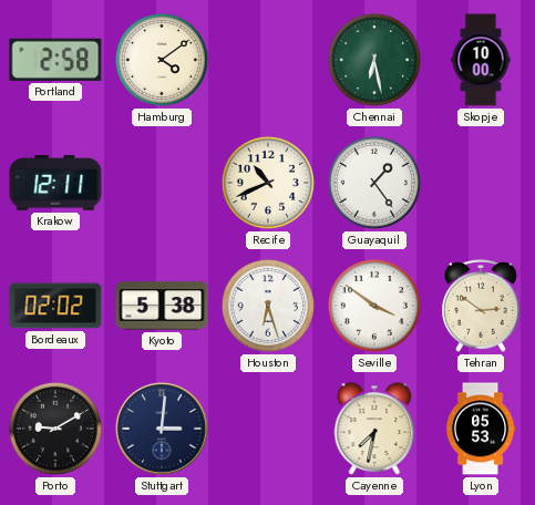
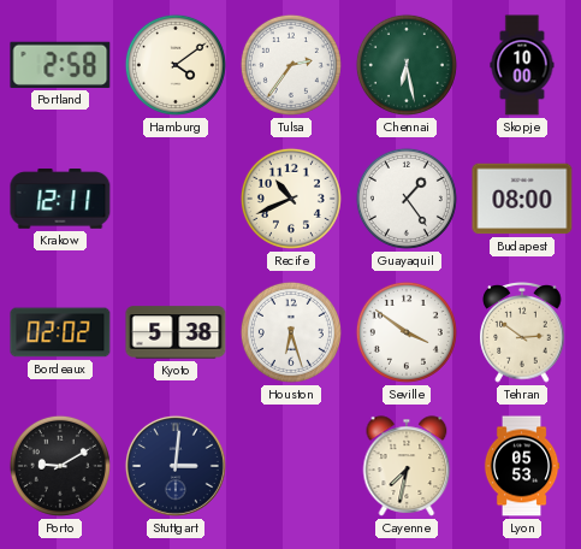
Tulsa: none -> 2:36
Budapest: none -> 08:00
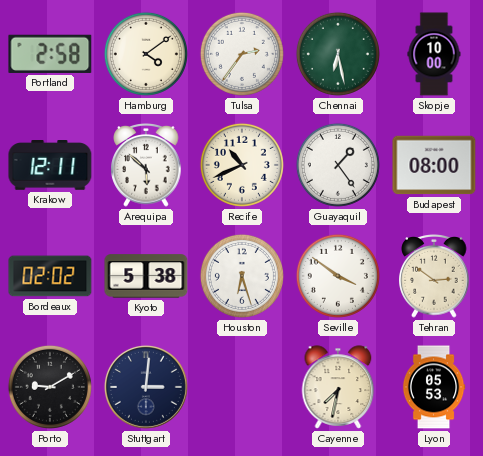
Arequipa: none -> 5:52
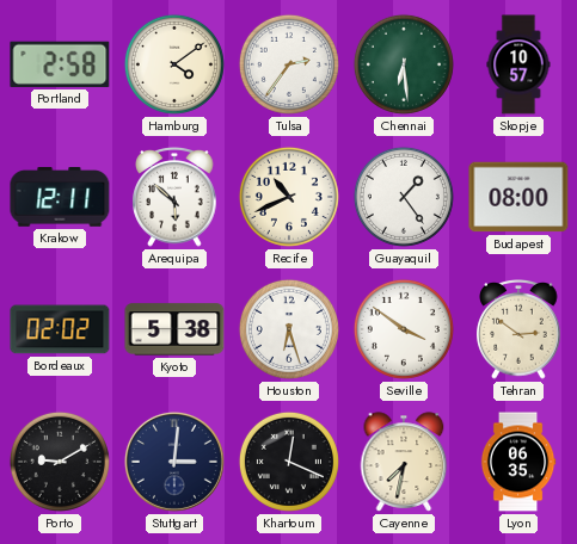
Chennai: 6:28 -> 6:29
Skopje: 10:00 -> 10:57
Khartoum: none -> 12:19
Lyon: 05:53 -> 06:35
